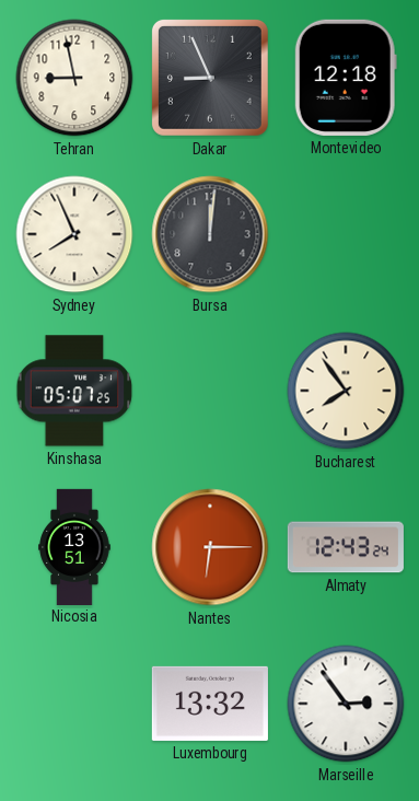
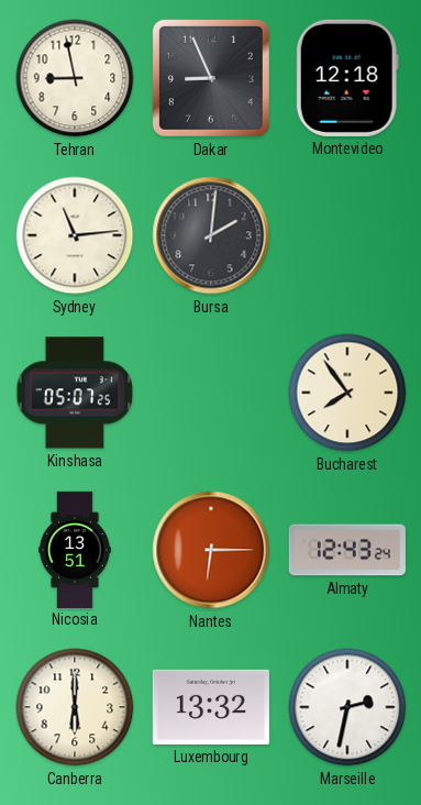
Sydney: 7:56 -> 11:14
Bursa: 12:01 -> 2:01
Canberra: none -> 6:00
Marseille: 2:54 -> 2:32
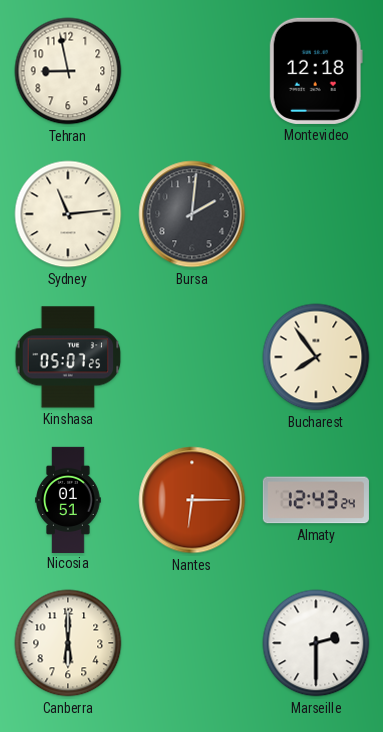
Dakar: 8:56 -> none
Nicosia: 13:51 -> 01:51
Luxembourg: 13:32 -> none
Marseille: 2:32 -> 2:30
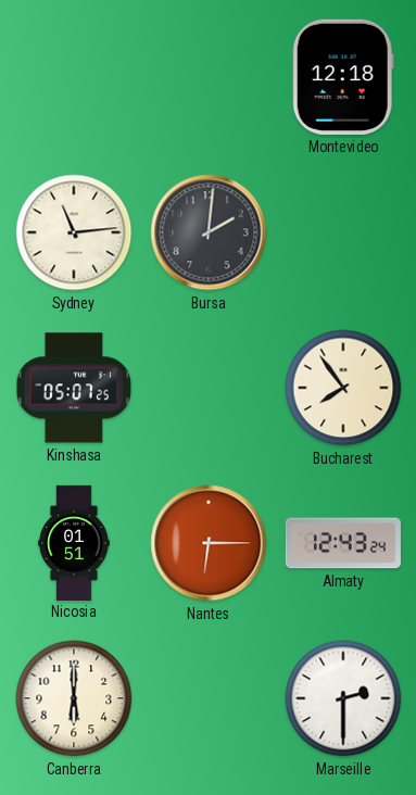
Tehran: 8:58 -> none
